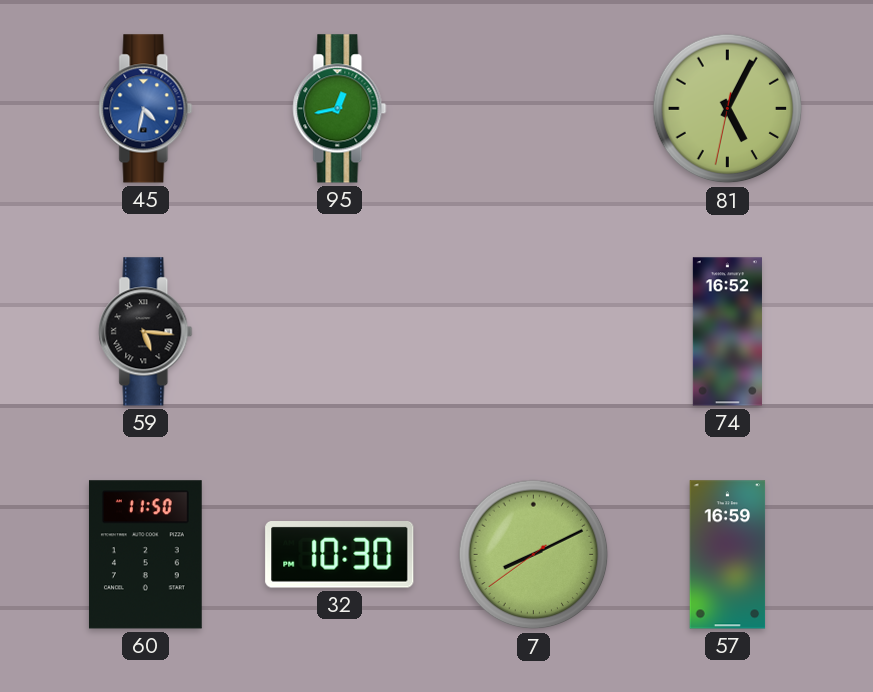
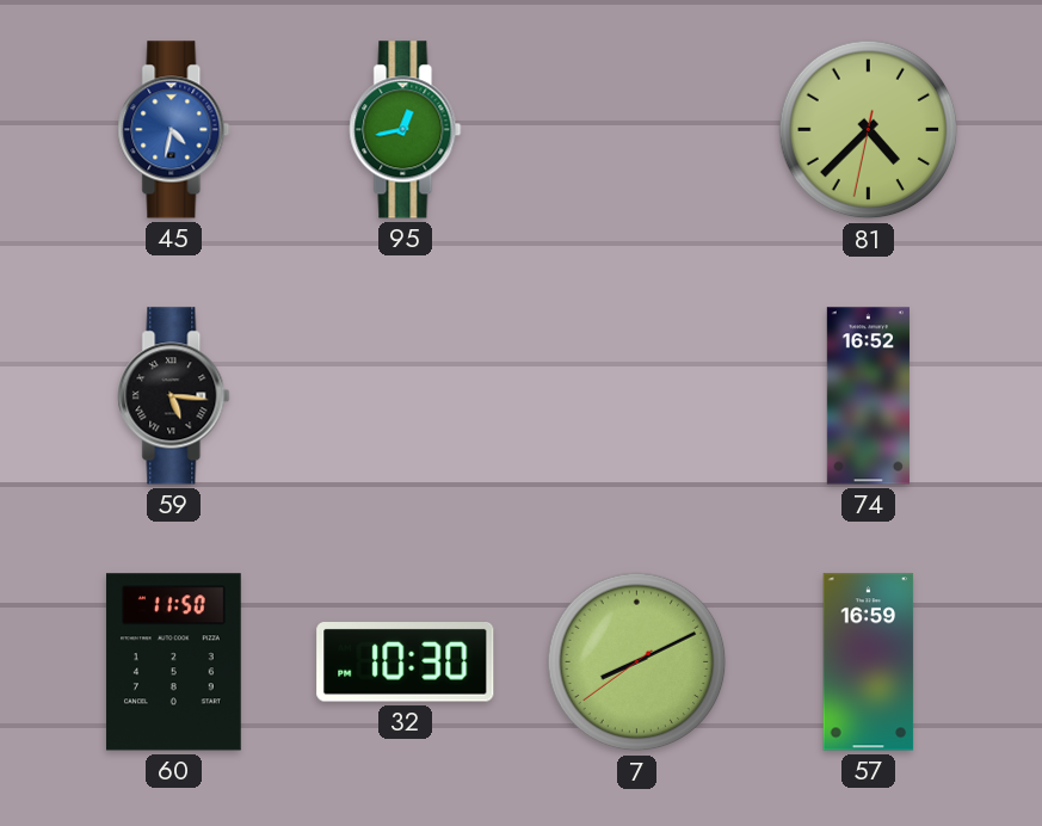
81: 5:04 -> 4:37
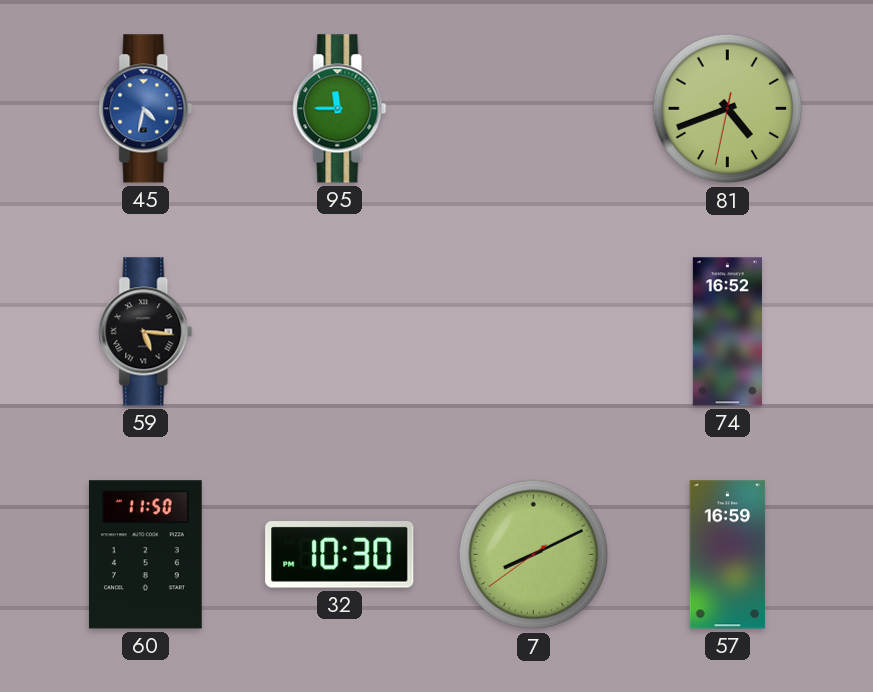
95: 12:43 -> 11:45
81: 4:37 -> 4:41
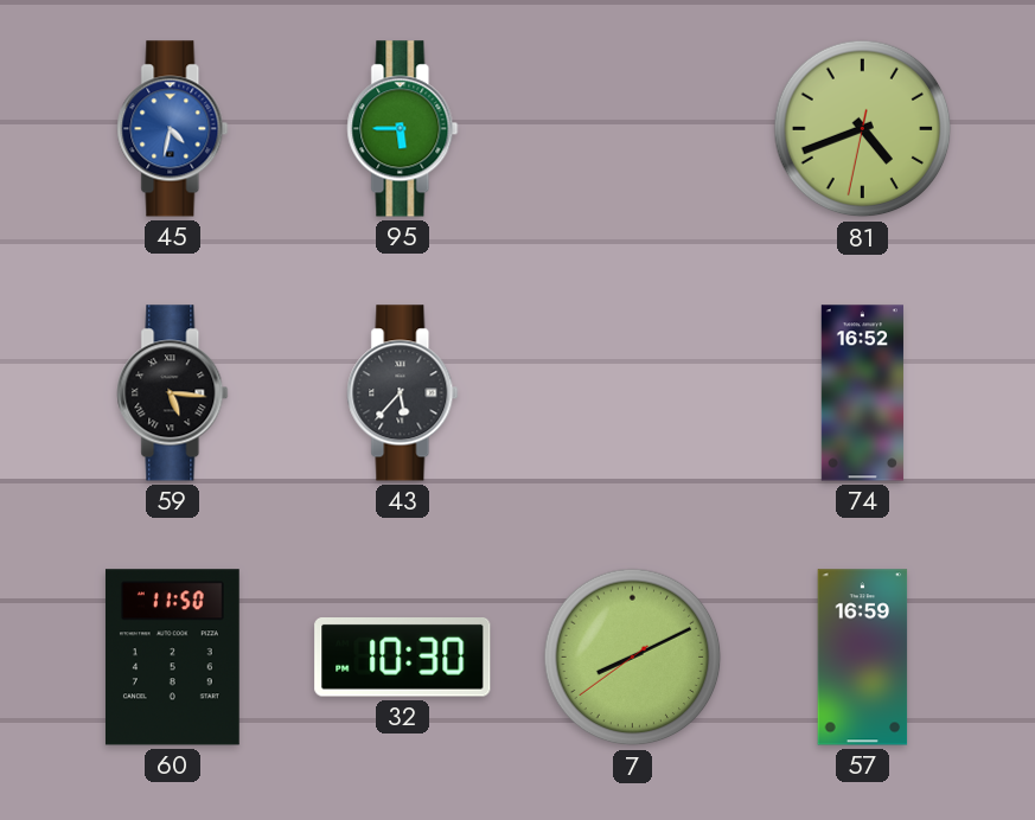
95: 11:45 -> 5:45
43: none -> 5:37
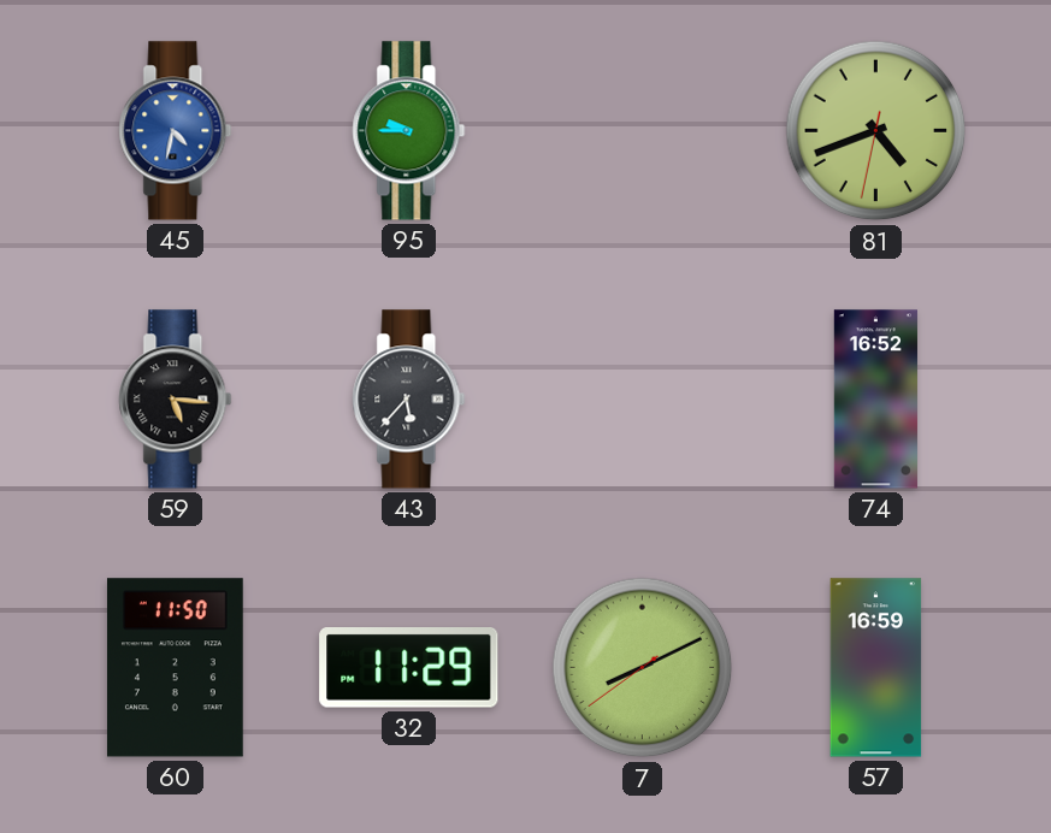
95: 5:45 -> 9:45
32: 10:30 -> 11:29
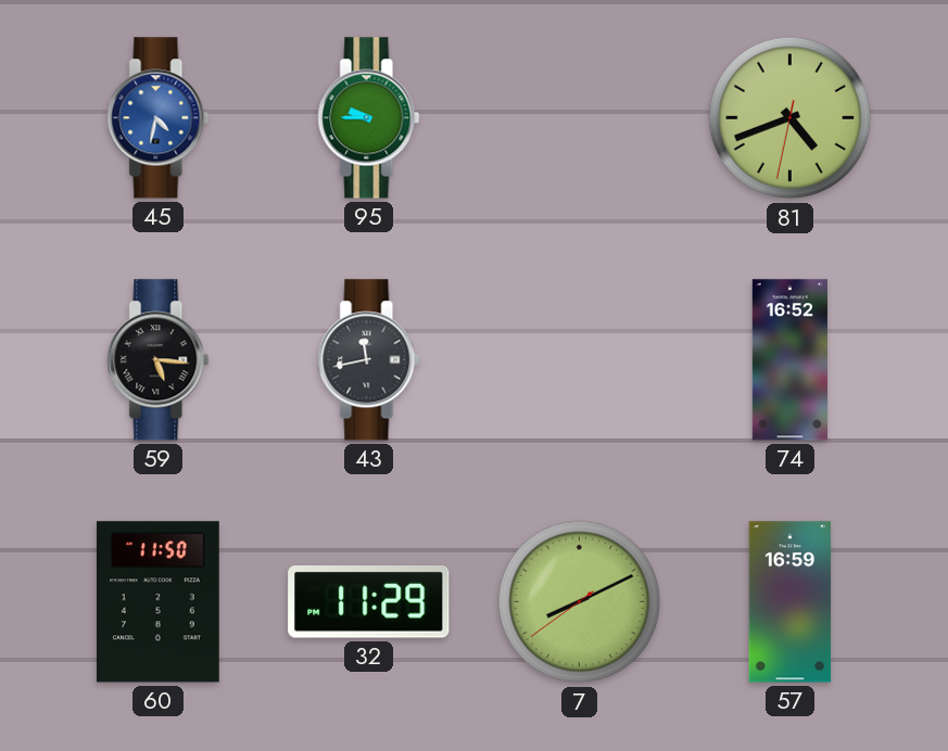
43: 5:37 -> 11:43
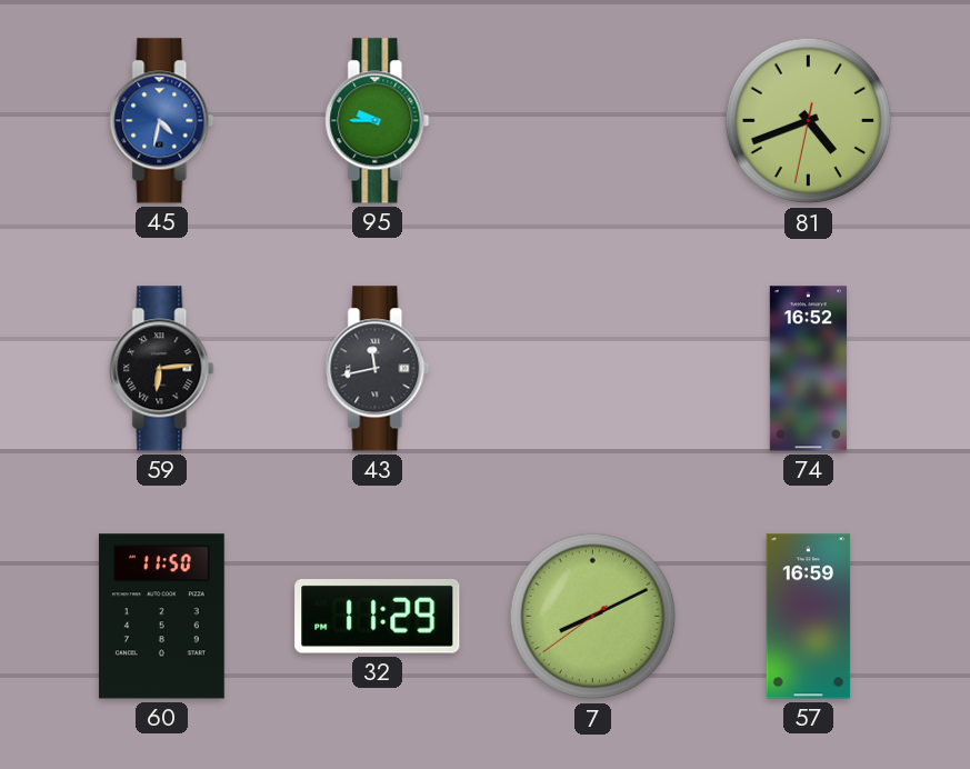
59: 5:16 -> 6:14
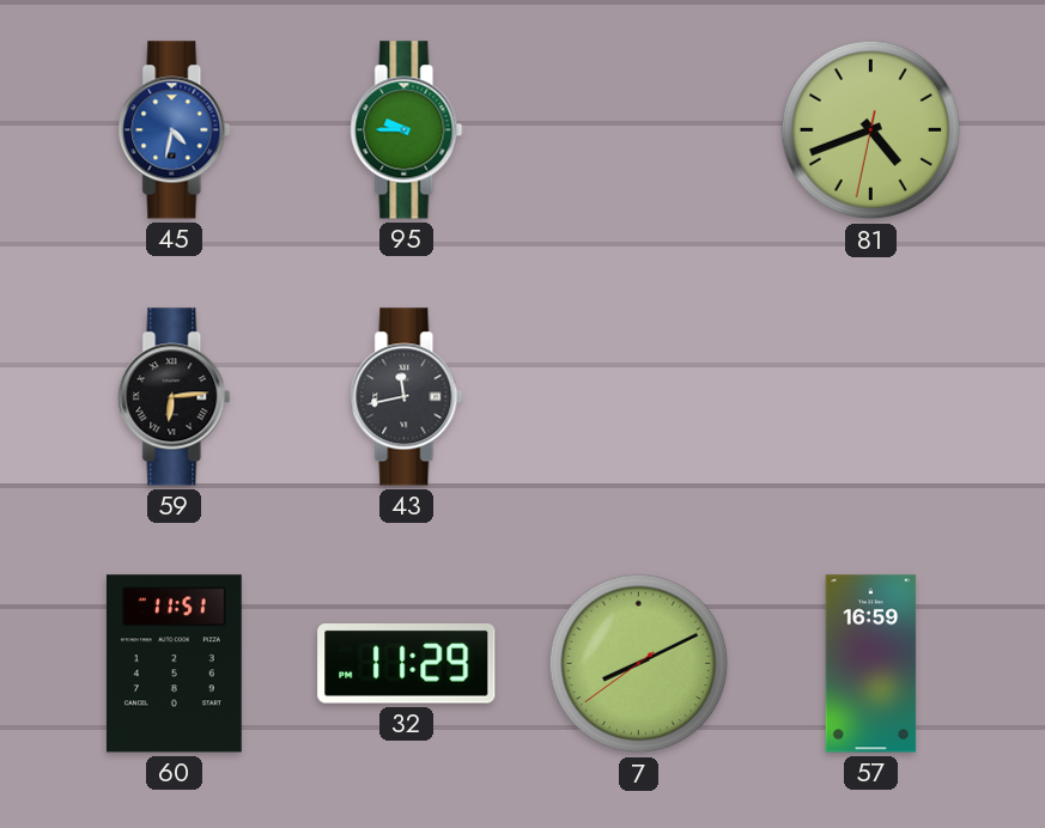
74: 16:52 -> none
60: 11:50 -> 11:51
